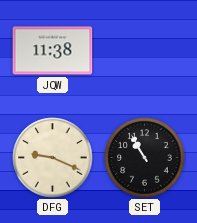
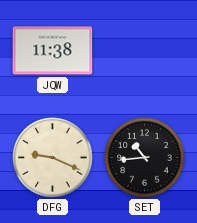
SET: 10:55 -> 10:44
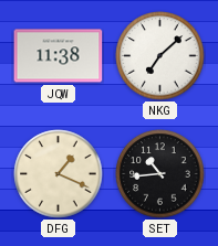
NKG: none -> 7:08
DFG: 9:19 -> 1:19
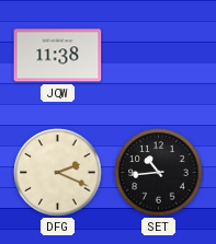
NKG: 7:08 -> none
DFG: 1:19 -> 2:19
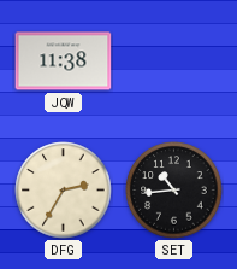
DFG: 2:19 -> 2:35
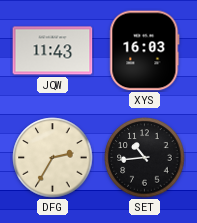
JQW: 11:38 -> 11:43
XYS: none -> 16:03
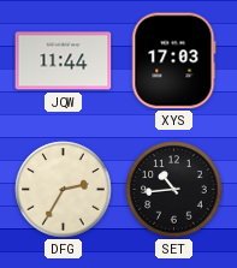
JQW: 11:43 -> 11:44
XYS: 16:03 -> 17:03
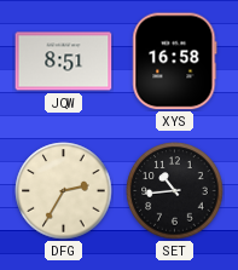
JQW: 11:44 -> 8:51
XYS: 17:03 -> 16:58
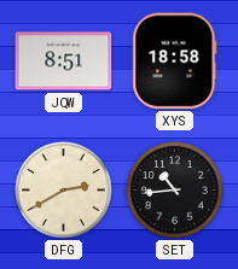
XYS: 16:58 -> 18:58
DFG: 2:35 -> 2:40
